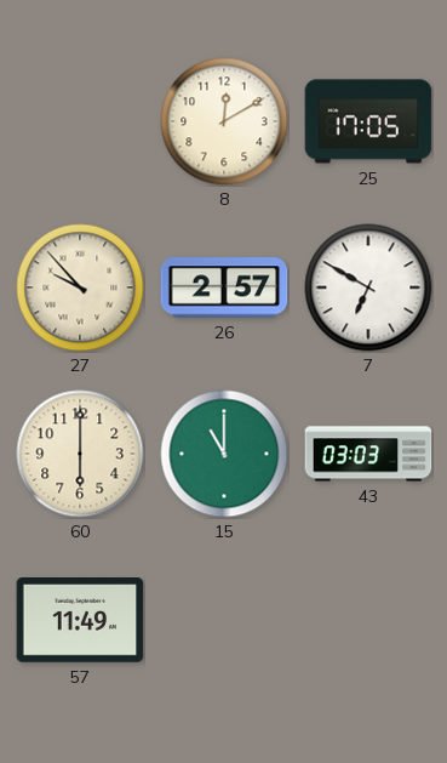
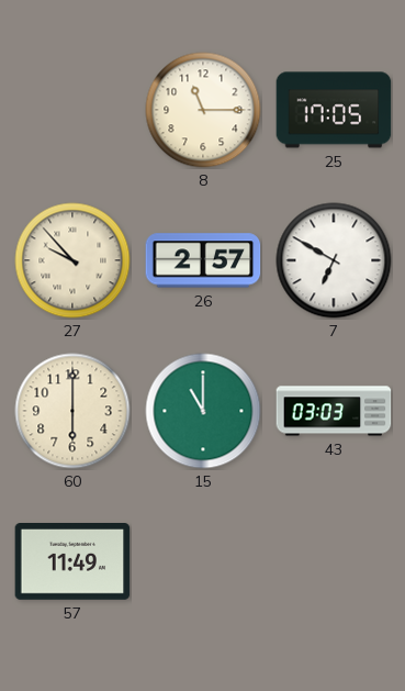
8: 12:10 -> 11:15
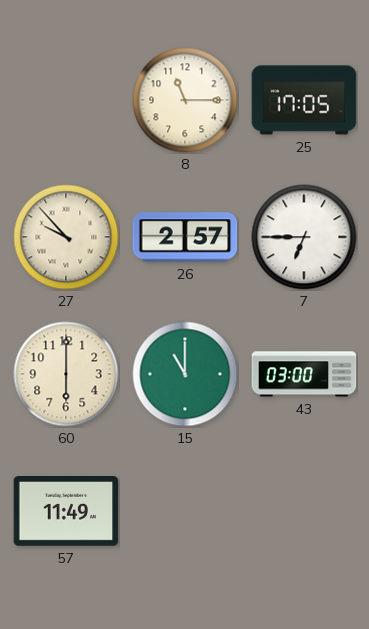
7: 6:50 -> 6:45
43: 03:03 -> 03:00
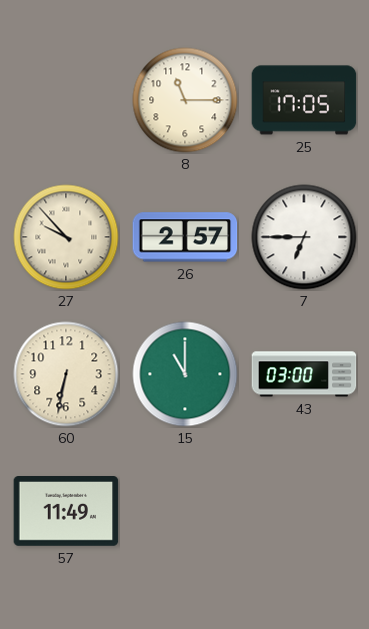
60: 6:00 -> 6:32
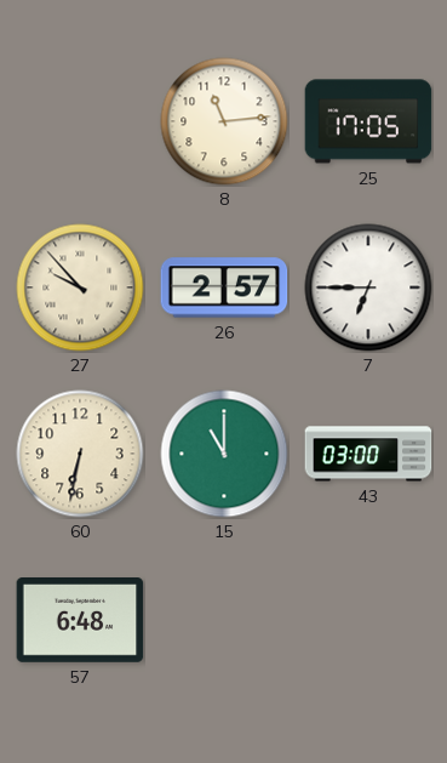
8: 11:15 -> 11:14
57: 11:49 -> 6:48
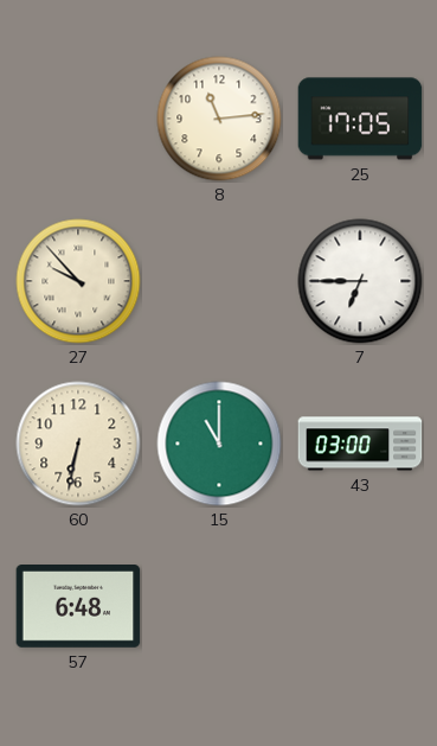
26: 2:57 -> none
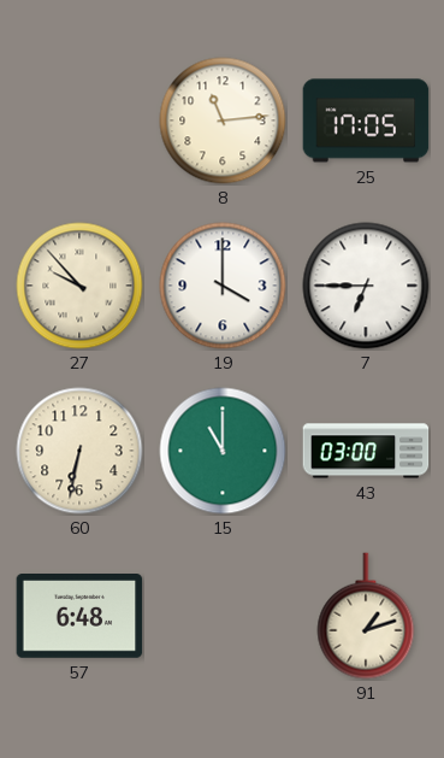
19: none -> 4:00
91: none -> 1:12
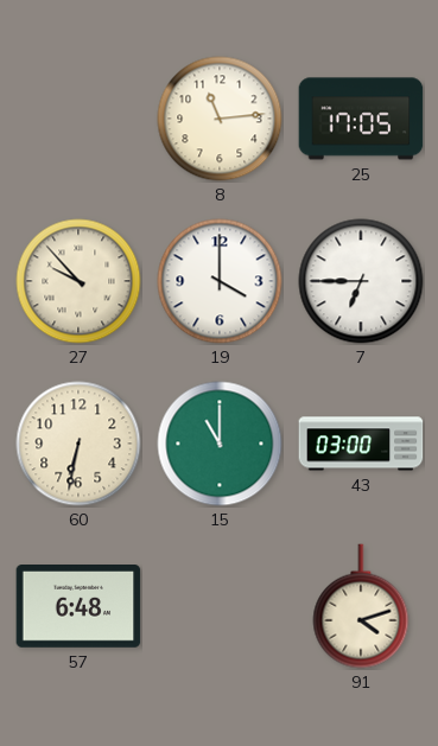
91: 1:12 -> 4:12
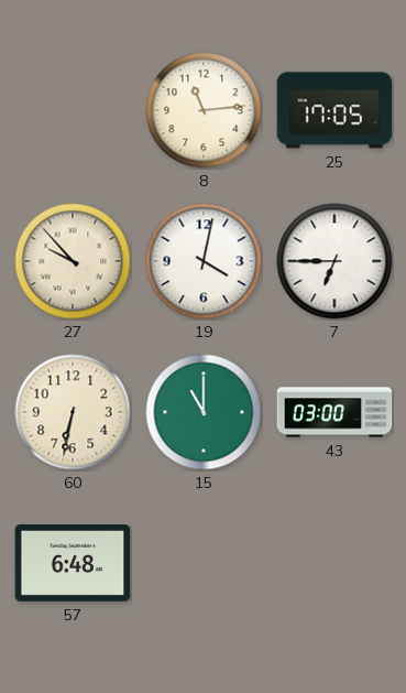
19: 4:00 -> 4:02
91: 4:12 -> none
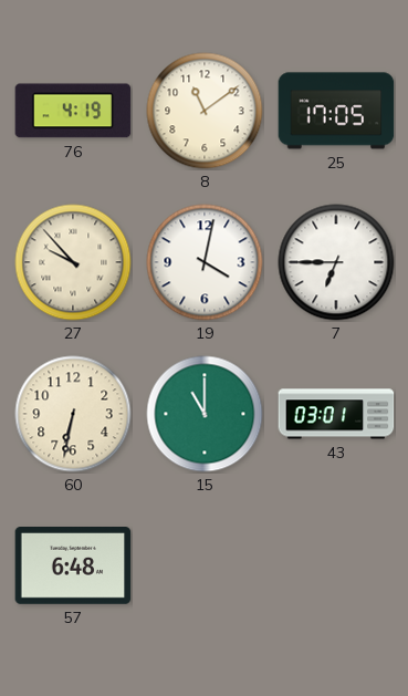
76: none -> 4:19
8: 11:14 -> 11:09
43: 03:00 -> 03:01
